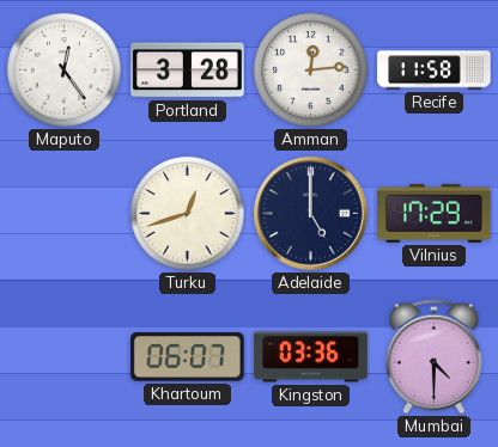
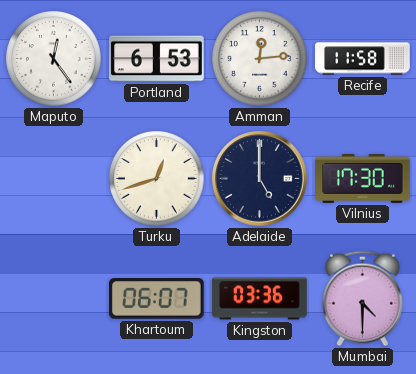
Portland: 3:28 -> 6:53
Vilnius: 17:29 -> 17:30
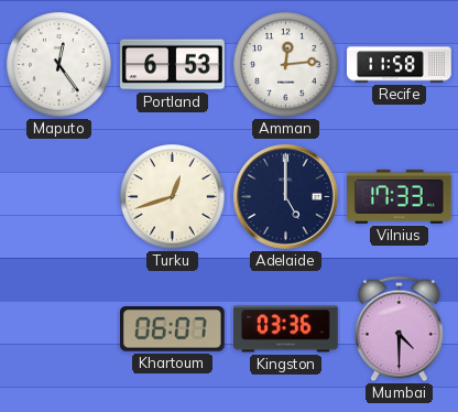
Vilnius: 17:30 -> 17:33
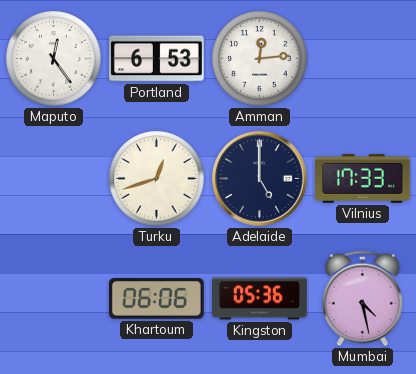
Recife: 11:58 -> none
Khartoum: 06:07 -> 06:06
Kingston: 03:36 -> 05:36
Mumbai: 4:30 -> 4:28
